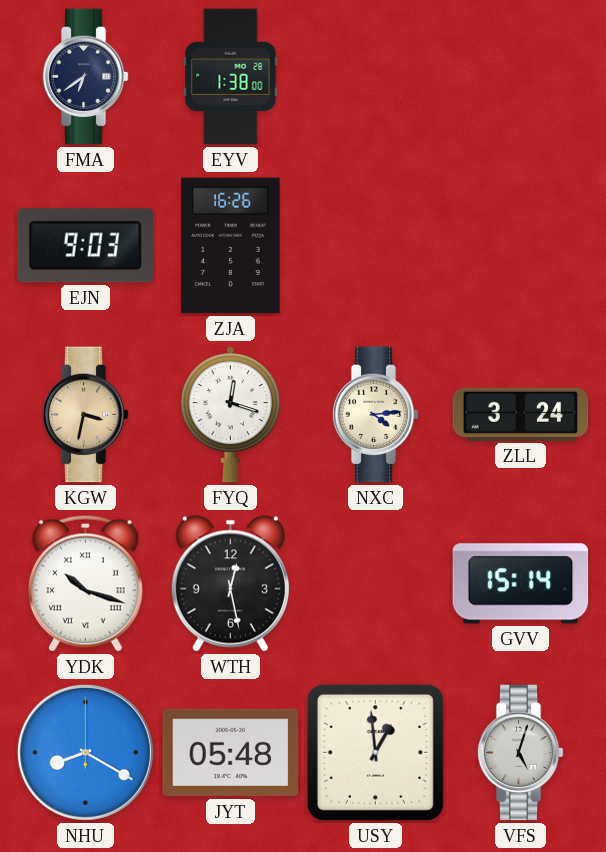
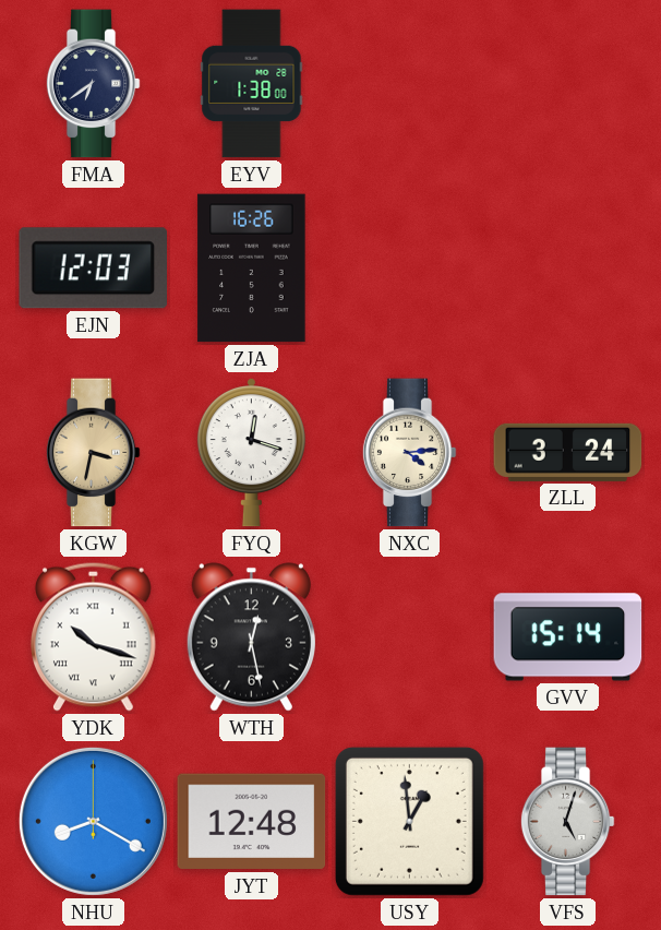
EJN: 9:03 -> 12:03
JYT: 05:48 -> 12:48
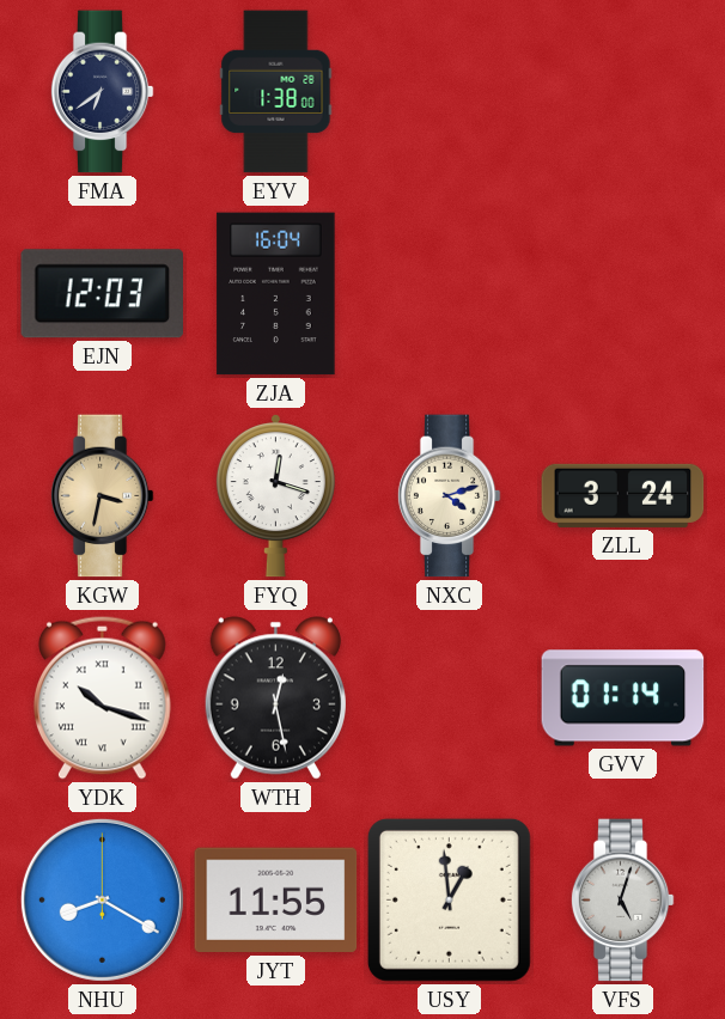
ZJA: 16:26 -> 16:04
NXC: 4:14 -> 4:12
GVV: 15:14 -> 01:14
JYT: 12:48 -> 11:55
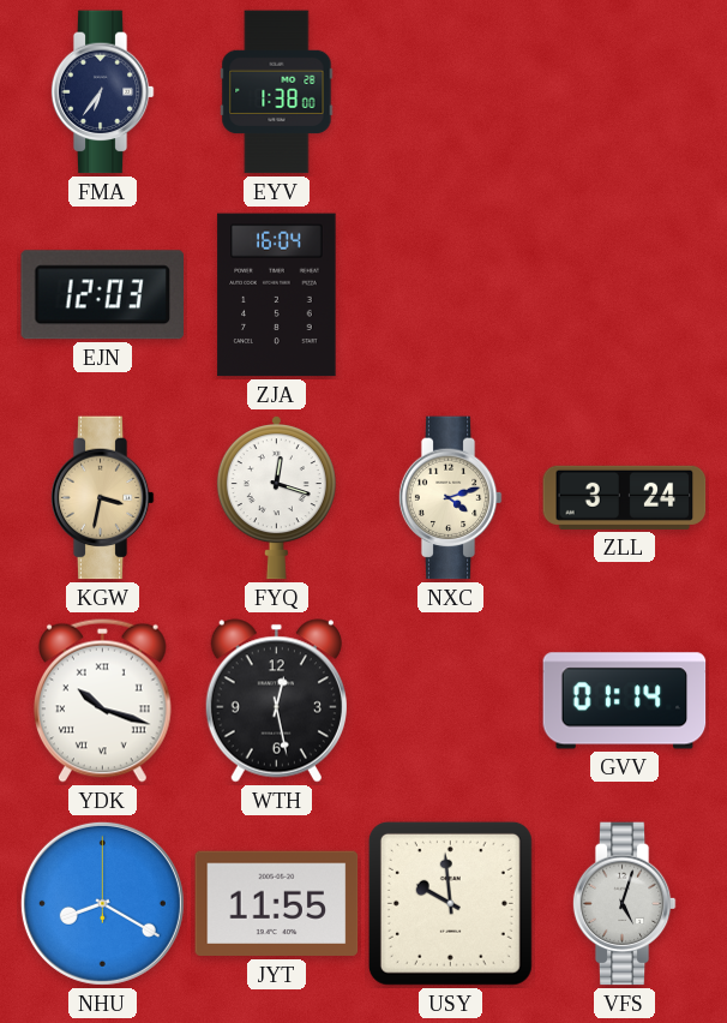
FMA: 6:39 -> 6:36
USY: 12:59 -> 9:59
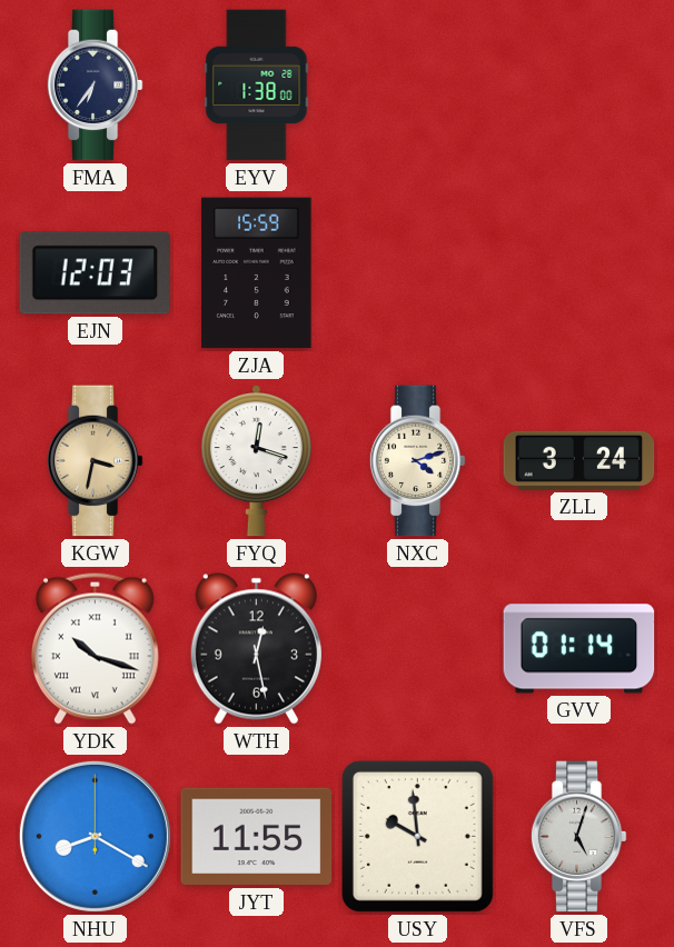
ZJA: 16:04 -> 15:59
